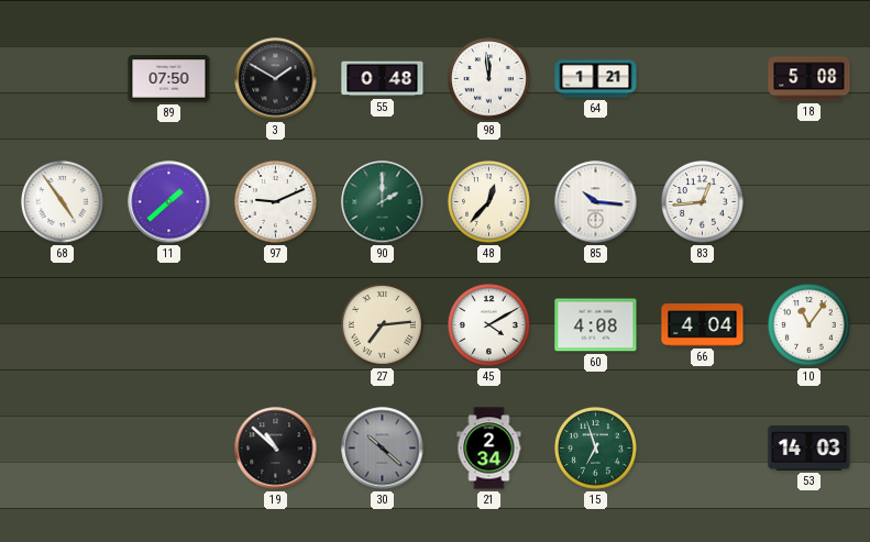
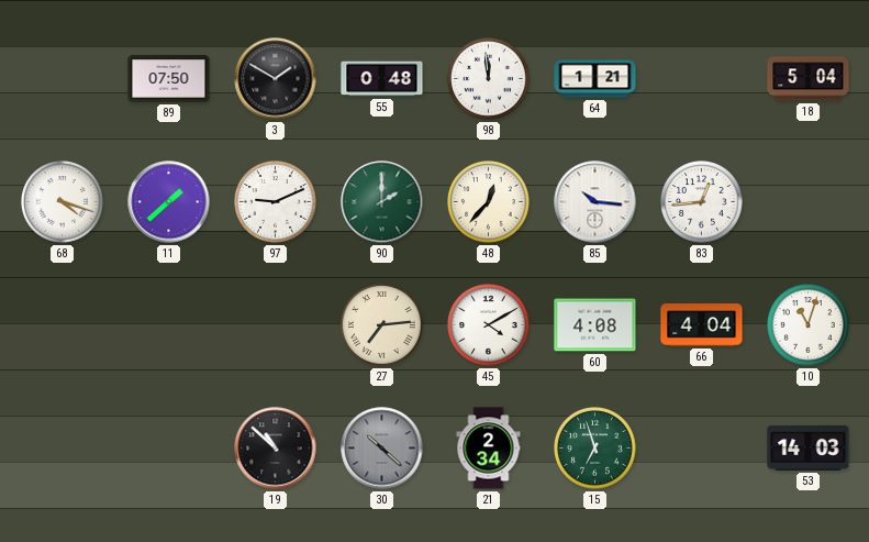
18: 5:08 -> 5:04
68: 4:54 -> 4:18
10: 11:06 -> 11:03
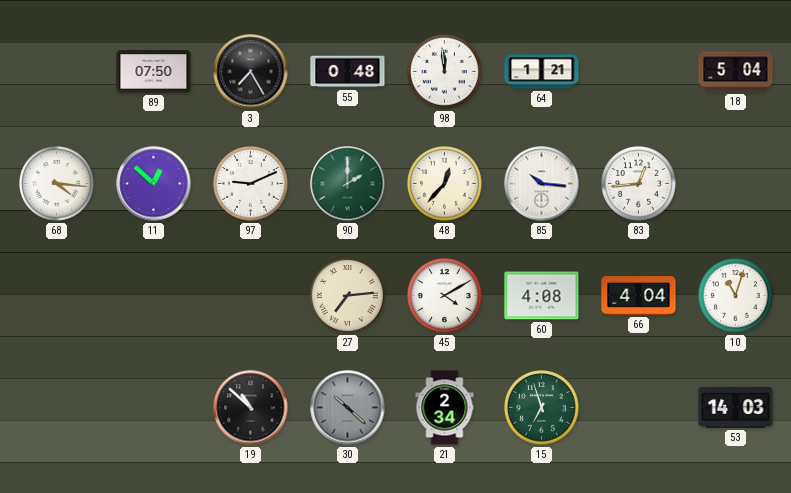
3: 1:50 -> 7:25
68: 4:18 -> 4:16
11: 1:38 -> 12:52
